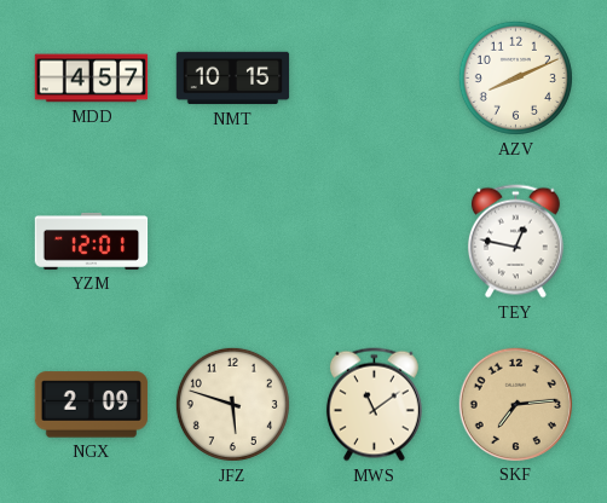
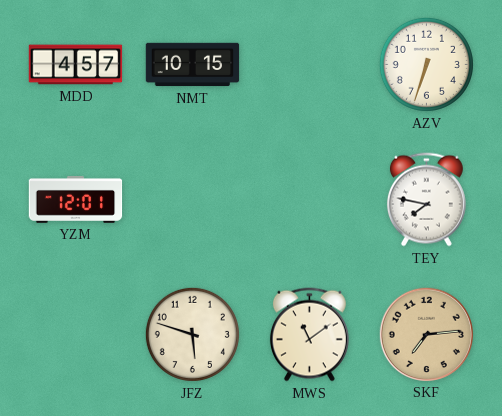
AZV: 8:11 -> 6:33
TEY: 12:47 -> 7:47
NGX: 2:09 -> none
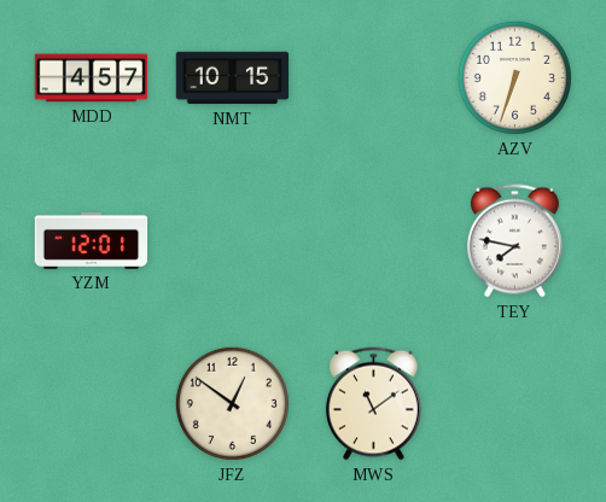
JFZ: 5:48 -> 12:51
SKF: 7:14 -> none
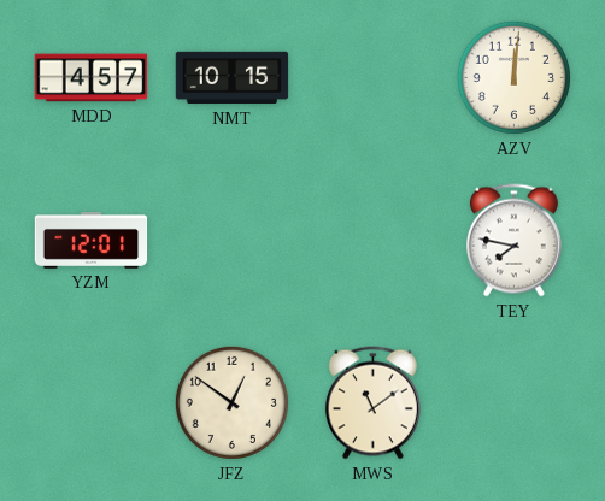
AZV: 6:33 -> 12:01
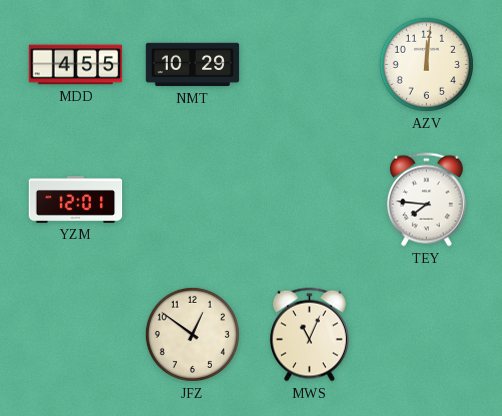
MDD: 4:57 -> 4:55
NMT: 10:15 -> 10:29
TEY: 7:47 -> 7:46
MWS: 11:09 -> 11:04
